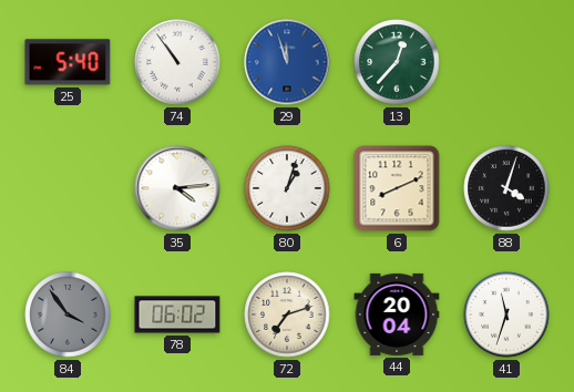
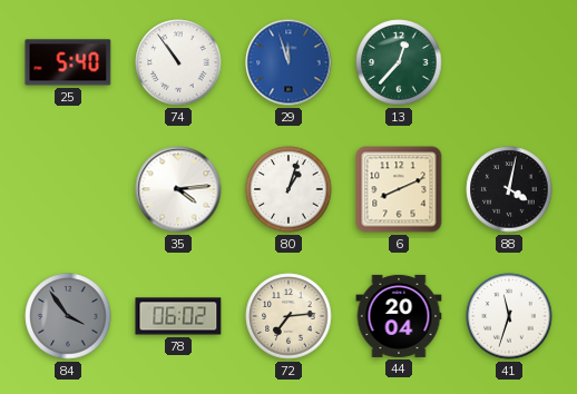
88: 4:03 -> 4:02
72: 7:12 -> 7:14
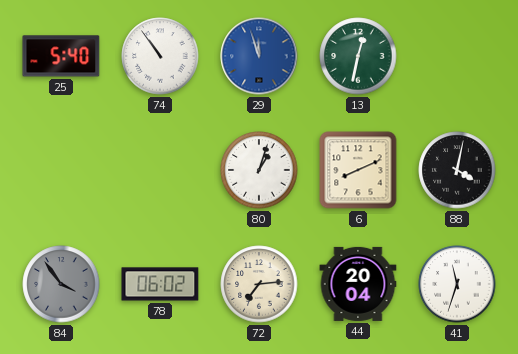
13: 12:37 -> 12:32
35: 4:14 -> none
